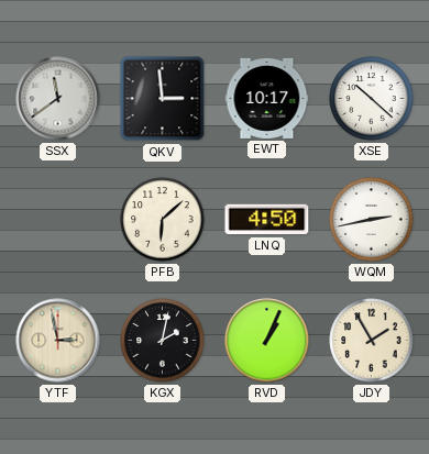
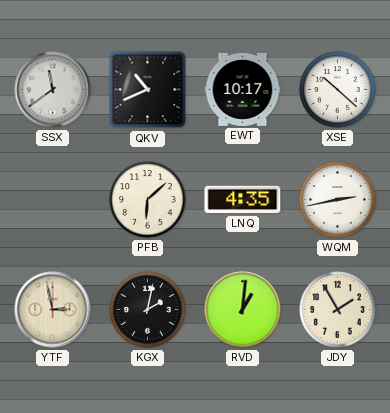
QKV: 2:59 -> 10:41
LNQ: 4:50 -> 4:35
RVD: 1:04 -> 1:01
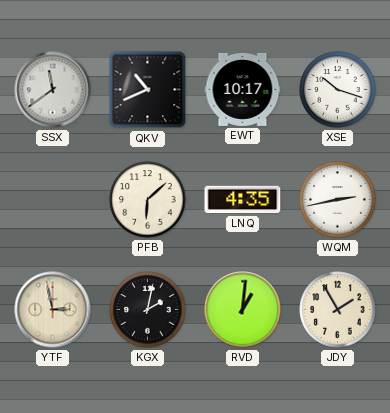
XSE: 10:22 -> 10:18
